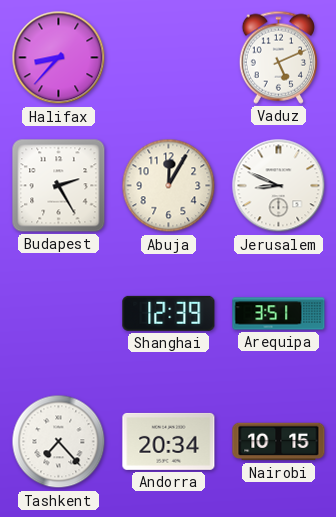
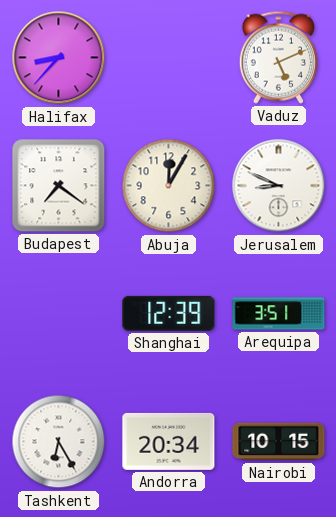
Budapest: 2:25 -> 7:21
Tashkent: 7:23 -> 6:25
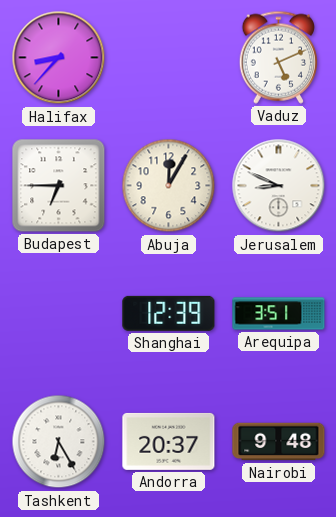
Budapest: 7:21 -> 6:45
Andorra: 20:34 -> 20:37
Nairobi: 10:15 -> 9:48
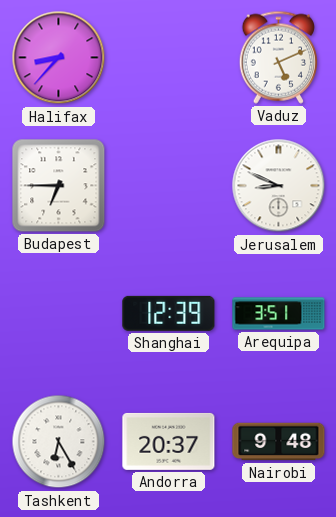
Abuja: 12:05 -> none
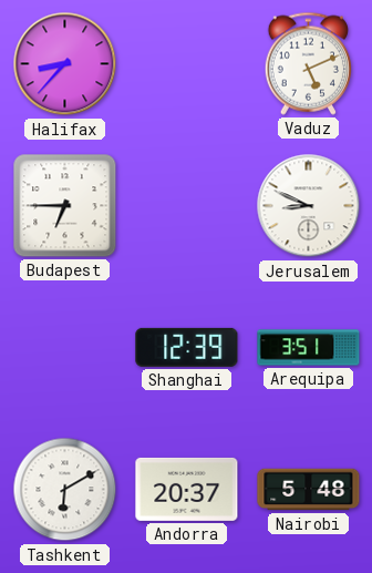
Tashkent: 6:25 -> 6:10
Nairobi: 9:48 -> 5:48
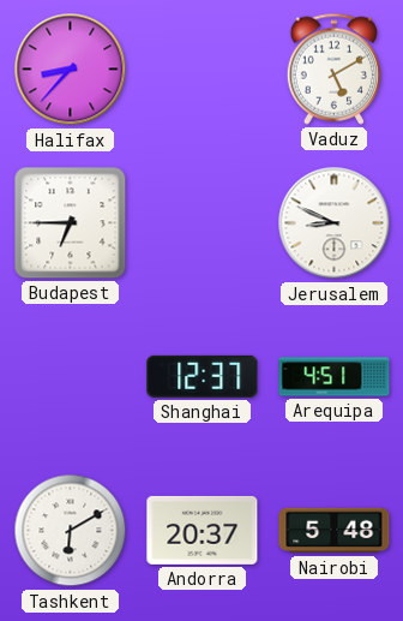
Vaduz: 5:11 -> 5:10
Shanghai: 12:39 -> 12:37
Arequipa: 3:51 -> 4:51
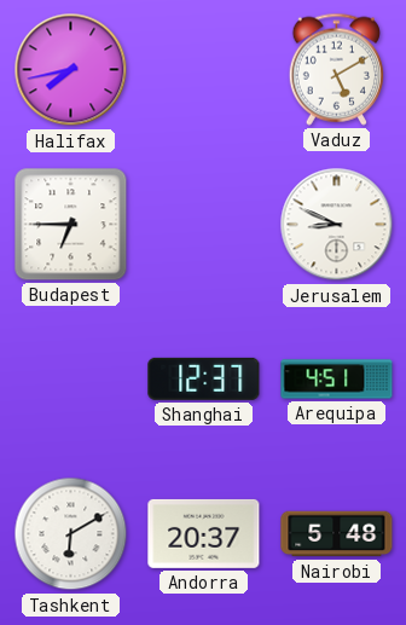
Halifax: 8:37 -> 7:43
